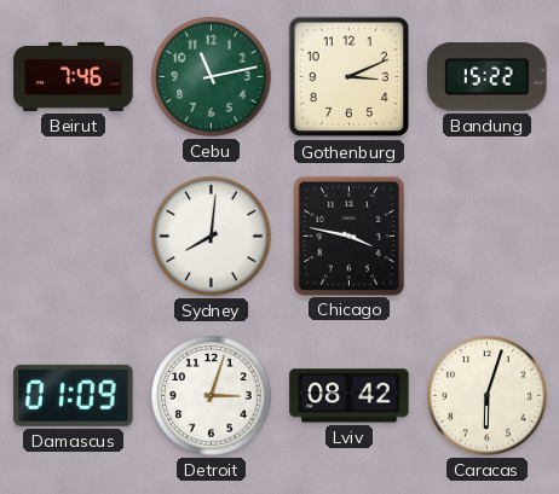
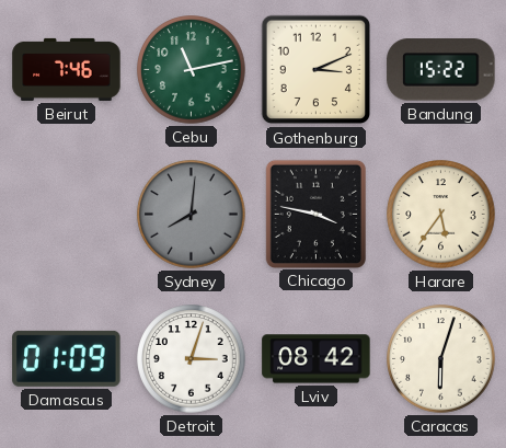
Sydney dial: white -> grey
Harare: none -> 5:36
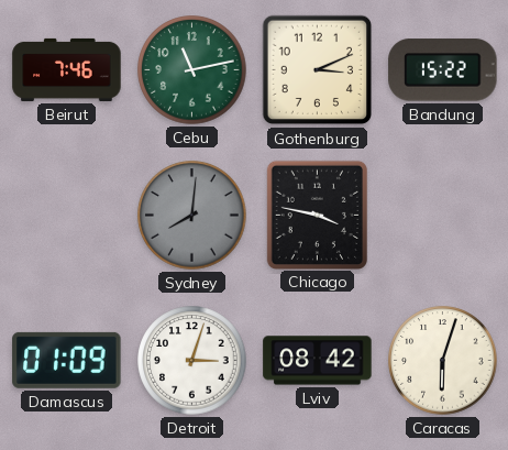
Harare: 5:36 -> none
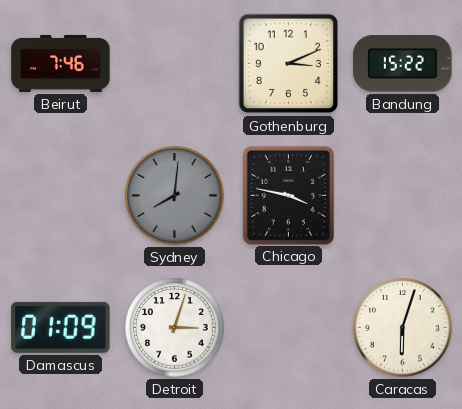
Cebu: 11:13 -> none
Lviv: 08:42 -> none
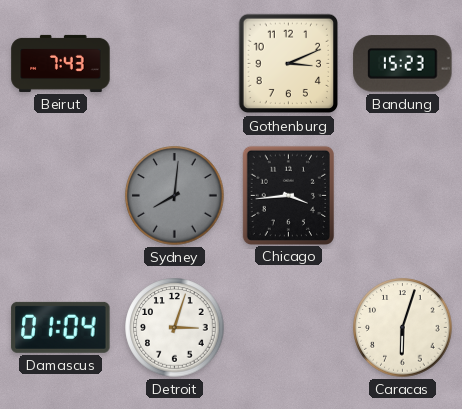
Beirut: 7:46 -> 7:43
Bandung: 15:22 -> 15:23
Chicago: 3:47 -> 3:44
Damascus: 01:09 -> 01:04
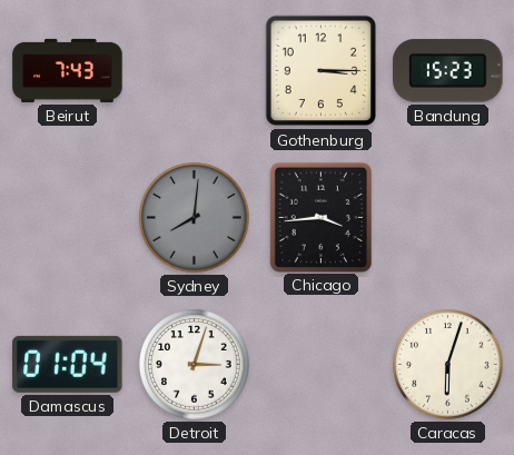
Gothenburg: 3:11 -> 3:15
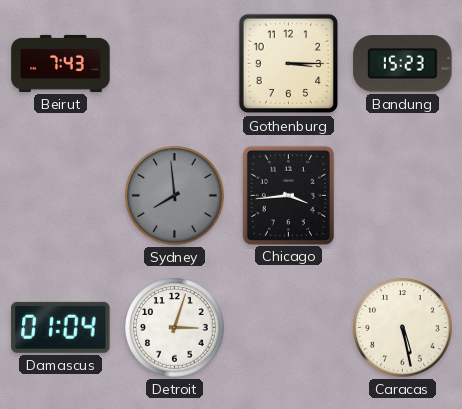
Sydney: 8:01 -> 7:59
Caracas: 6:03 -> 5:28
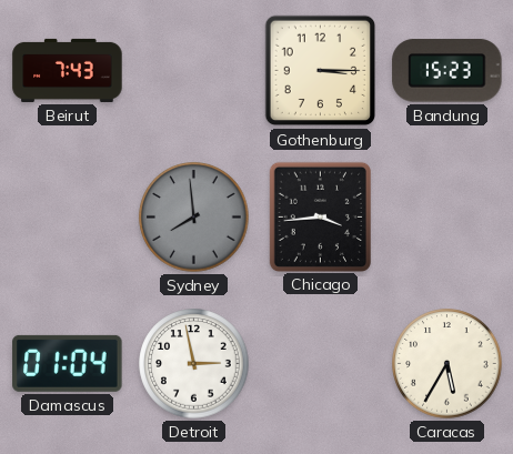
Detroit: 3:03 -> 2:58
Caracas: 5:28 -> 5:35
